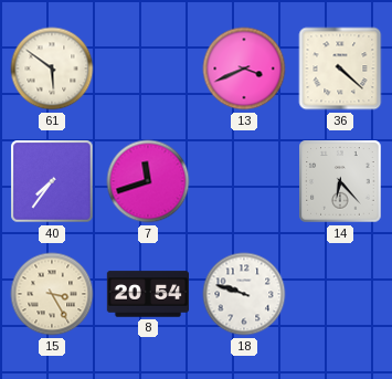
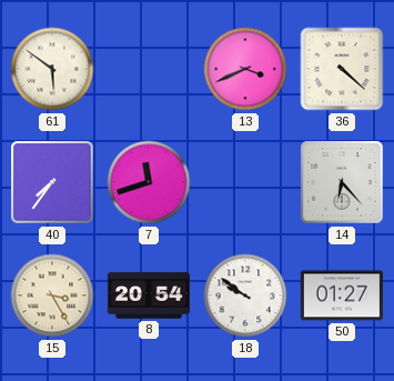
18: 9:48 -> 9:51
50: none -> 01:27
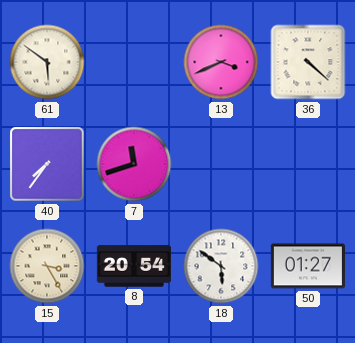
14: 6:23 -> none
18: 9:51 -> 5:51
